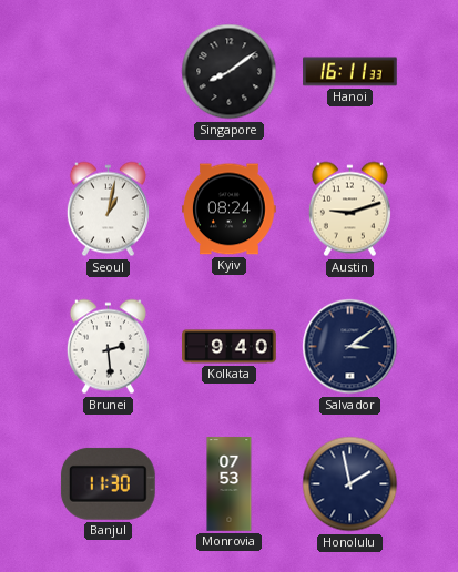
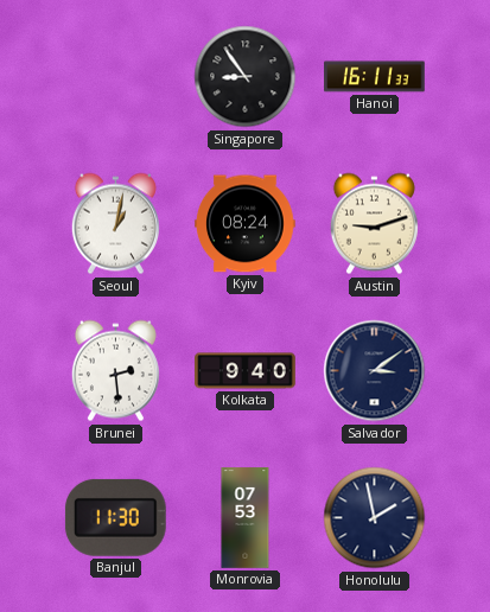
Singapore: 8:09 -> 8:54
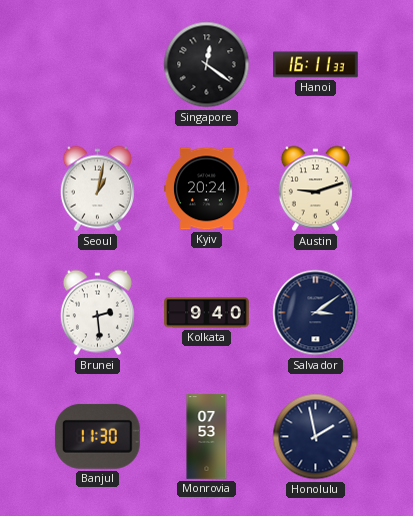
Singapore: 8:54 -> 12:21
Kyiv: 08:24 -> 20:24
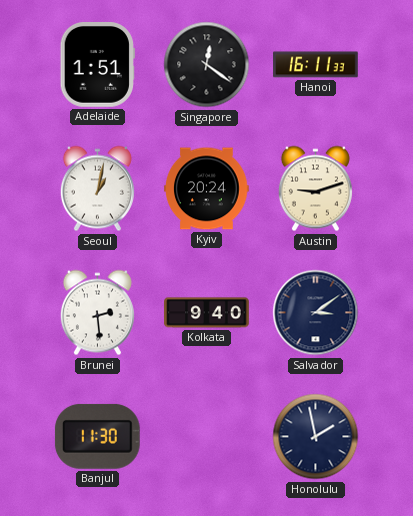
Adelaide: none -> 1:51
Monrovia: 07:53 -> none
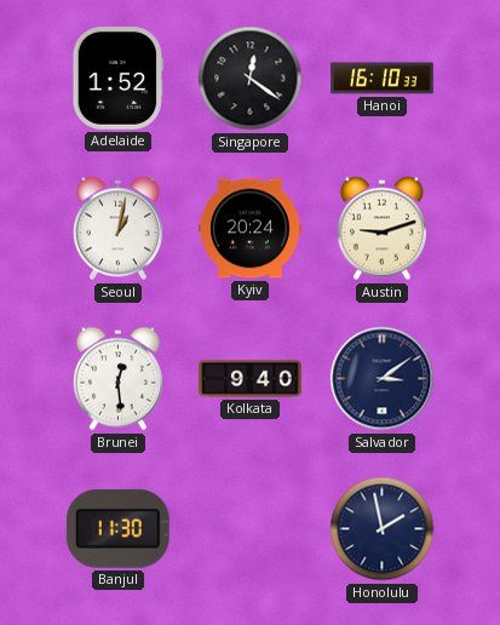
Adelaide: 1:51 -> 1:52
Hanoi: 16:11 -> 16:10
Brunei: 2:29 -> 12:29
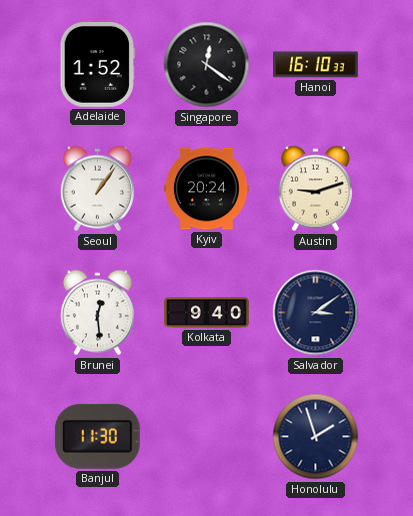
Seoul: 1:02 -> 1:06
Honolulu: 1:58 -> 1:57
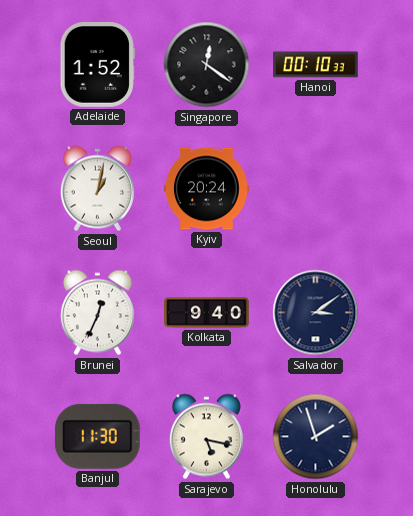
Hanoi: 16:10 -> 00:10
Seoul: 1:06 -> 1:02
Austin: 9:12 -> none
Brunei: 12:29 -> 12:34
Sarajevo: none -> 5:17
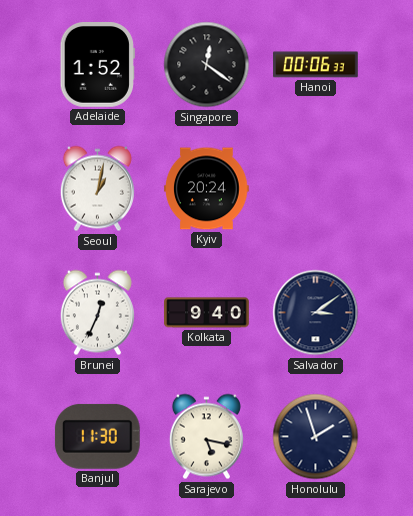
Hanoi: 00:10 -> 00:06
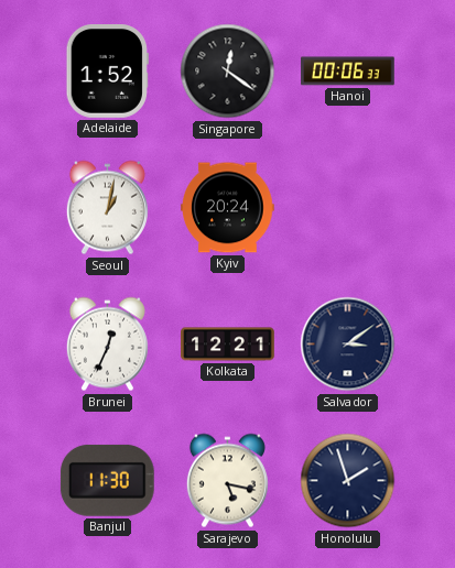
Kolkata: 9:40 -> 12:21
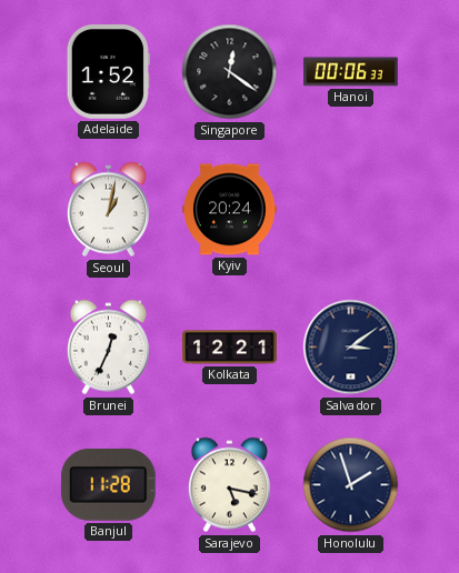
Banjul: 11:30 -> 11:28
